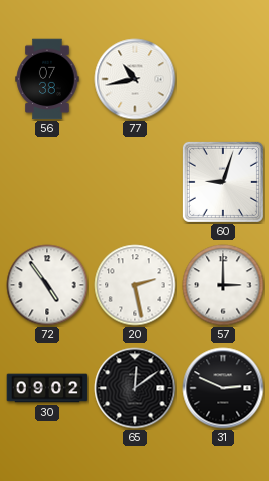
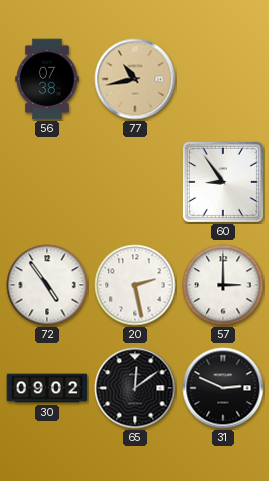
77 dial: white -> champagne
60: 9:03 -> 8:54
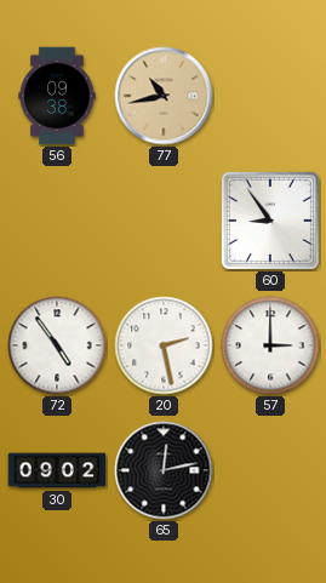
56: 07:38 -> 09:38
65: 12:09 -> 12:13
31: 2:49 -> none
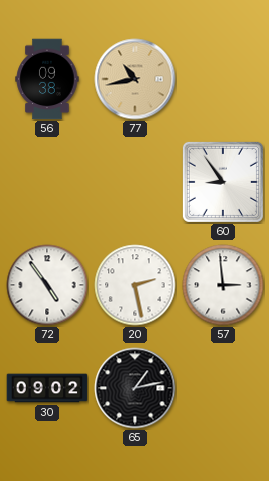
57: 3:00 -> 2:59
65: 12:13 -> 1:13
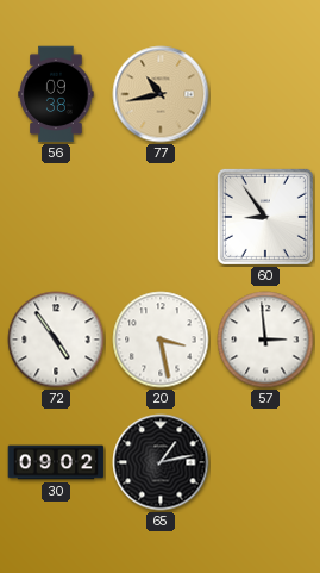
20: 2:28 -> 3:28
